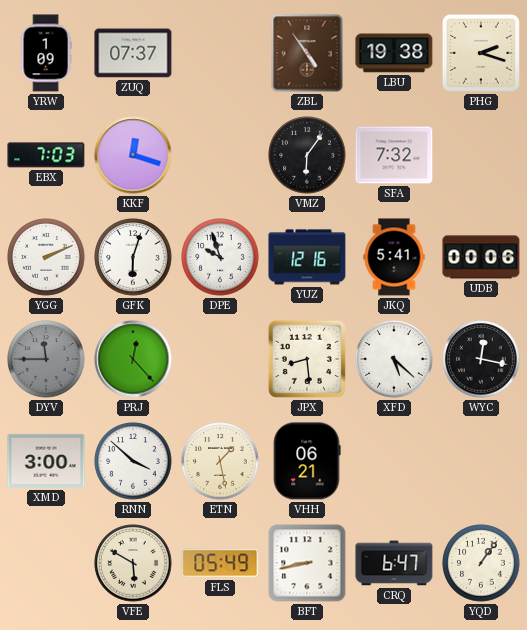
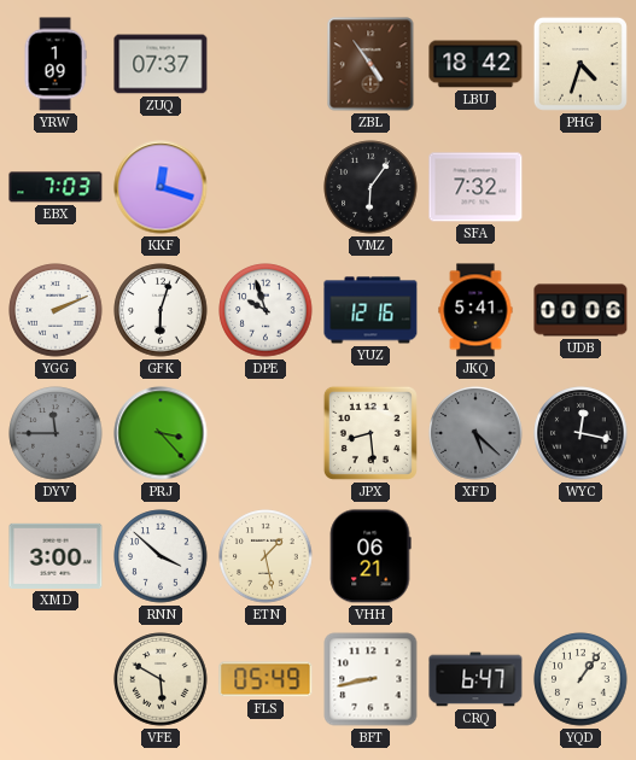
LBU: 19:38 -> 18:42
PHG: 2:18 -> 4:33
PRJ: 12:23 -> 3:23
XFD dial: white -> grey
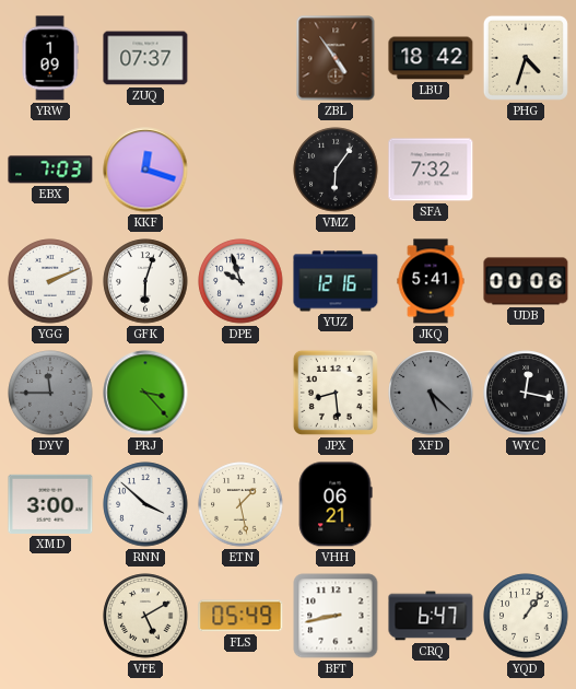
VFE: 5:50 -> 5:10
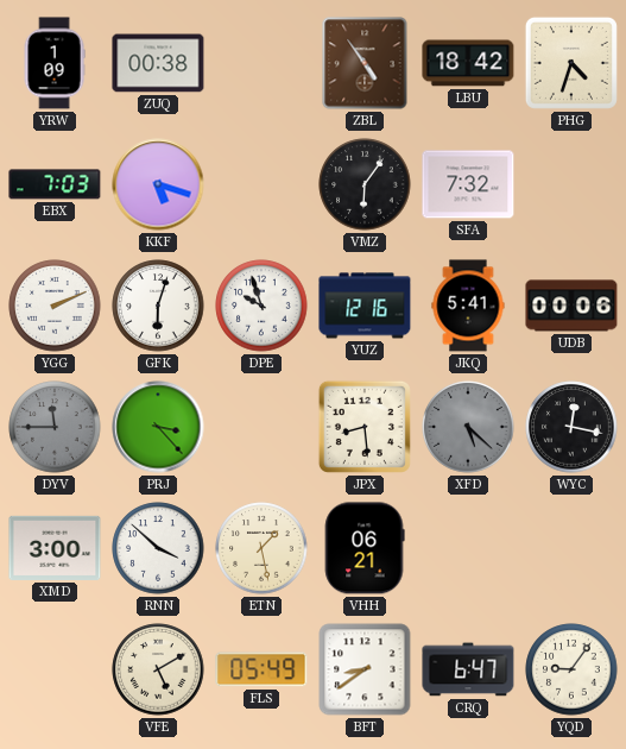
ZUQ: 07:37 -> 00:38
KKF: 12:18 -> 5:18
BFT: 8:43 -> 8:39
YQD: 1:06 -> 9:06
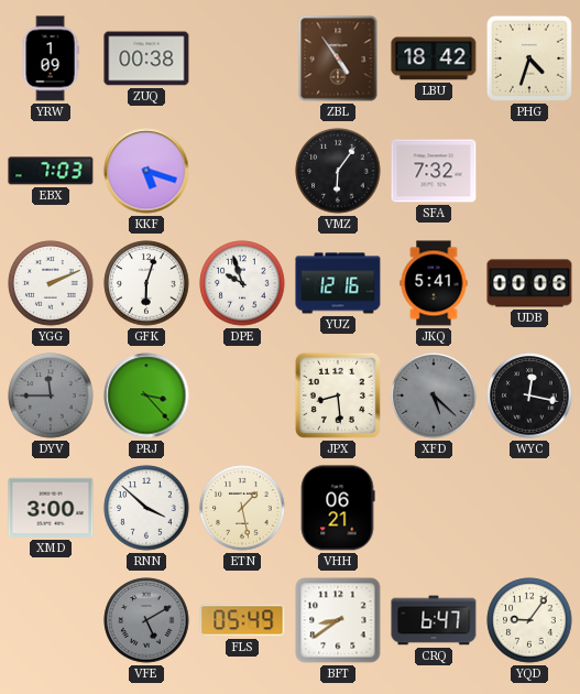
VFE dial: cream -> grey
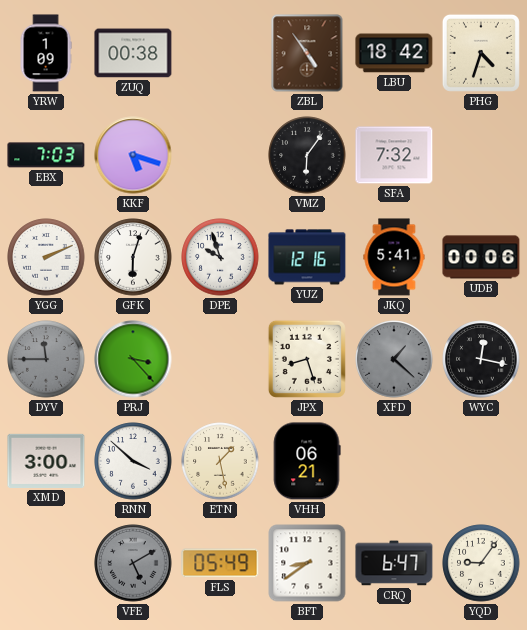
JPX: 8:29 -> 8:27
XFD: 5:22 -> 1:22
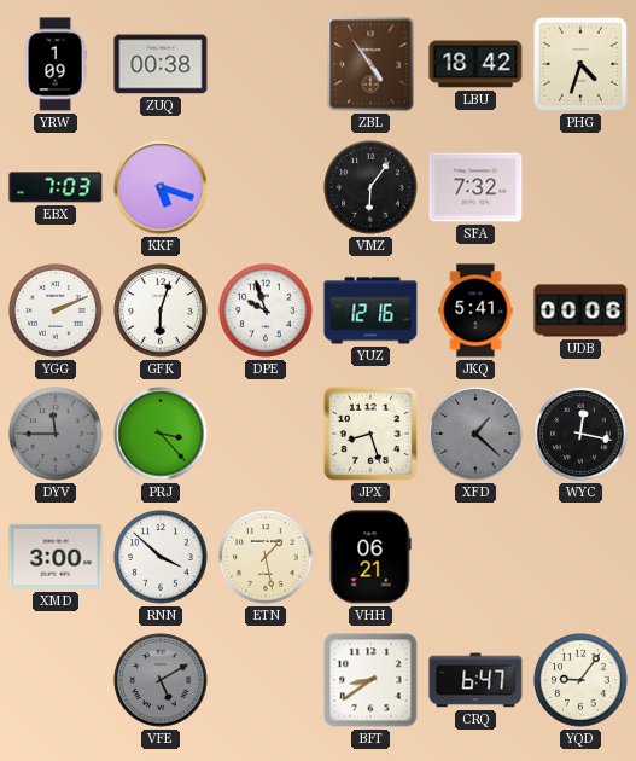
FLS: 05:49 -> none
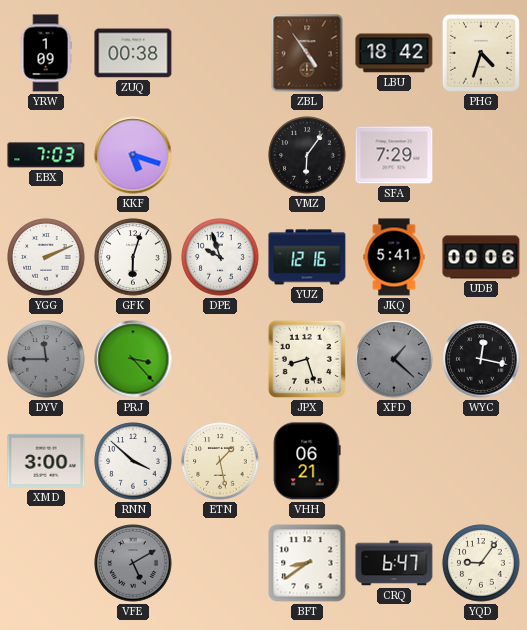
SFA: 7:32 -> 7:29
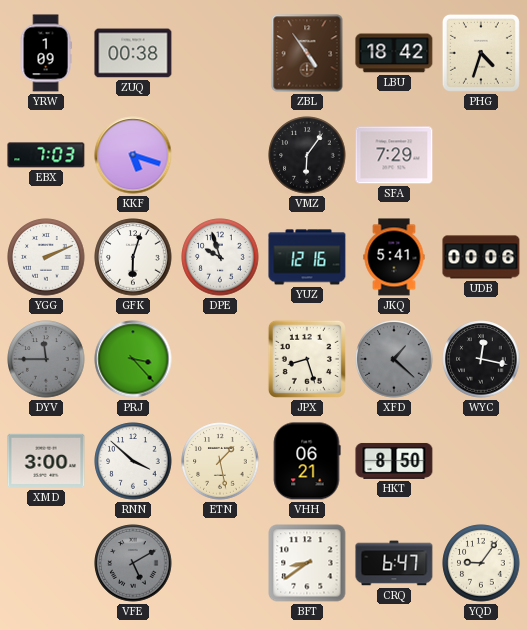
HKT: none -> 8:50
